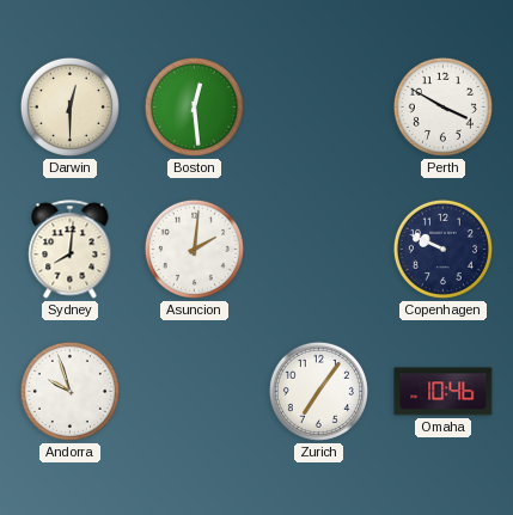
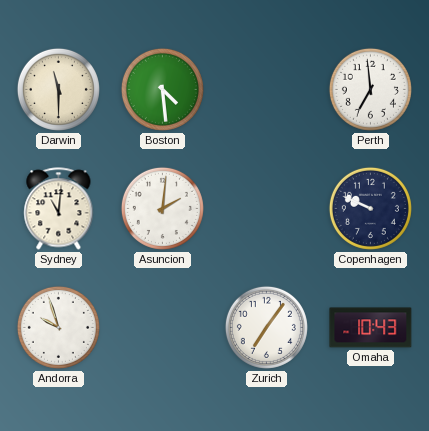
Darwin: 12:30 -> 11:30
Boston: 12:29 -> 4:29
Perth: 3:50 -> 6:59
Sydney: 8:01 -> 11:01
Omaha: 10:46 -> 10:43
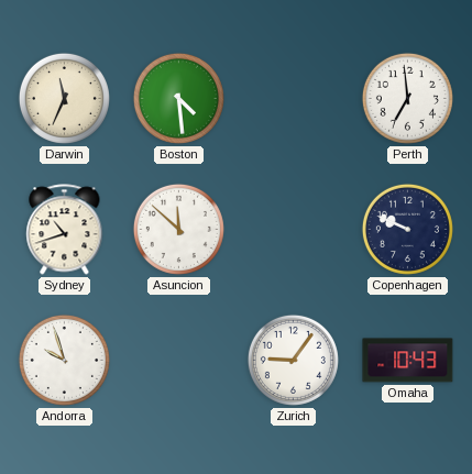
Darwin: 11:30 -> 11:34
Sydney: 11:01 -> 10:42
Asuncion: 2:01 -> 11:52
Zurich: 7:06 -> 9:06
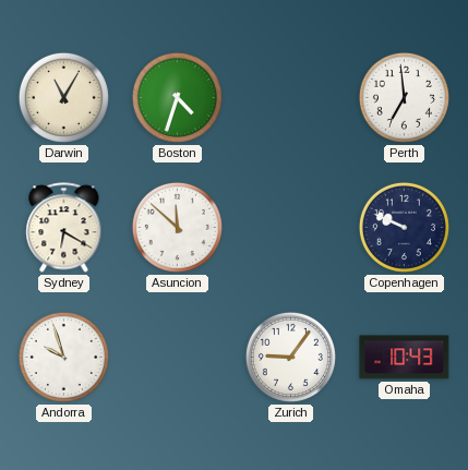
Darwin: 11:34 -> 11:05
Boston: 4:29 -> 4:33
Sydney: 10:42 -> 6:20
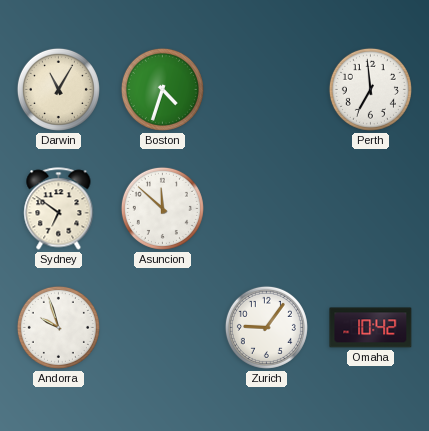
Sydney: 6:20 -> 6:51
Copenhagen: 9:49 -> none
Omaha: 10:43 -> 10:42
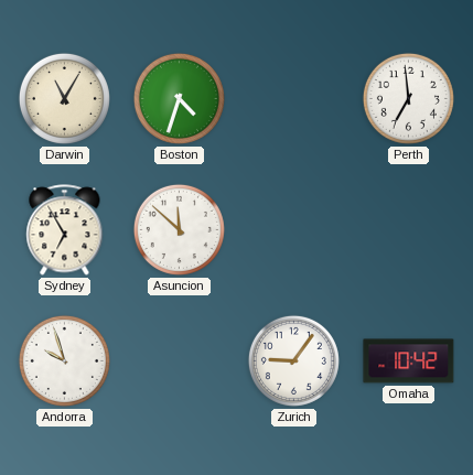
Sydney: 6:51 -> 6:55
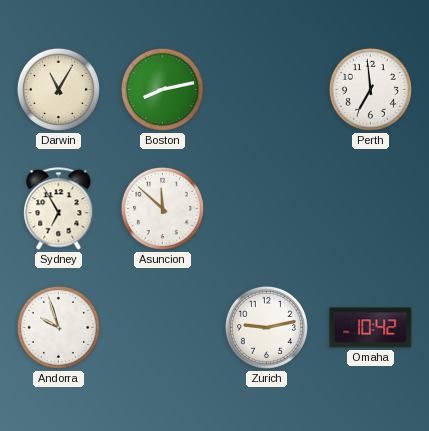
Boston: 4:33 -> 8:13
Zurich: 9:06 -> 9:13
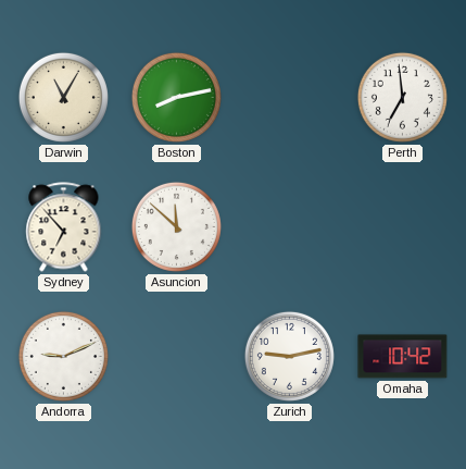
Sydney: 6:55 -> 6:53
Andorra: 9:57 -> 9:11
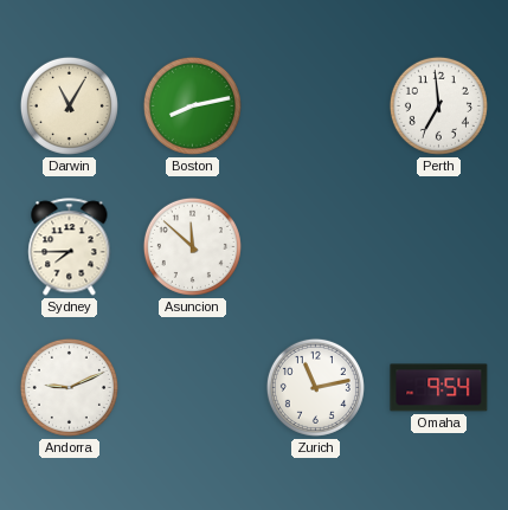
Sydney: 6:53 -> 7:45
Zurich: 9:13 -> 11:13
Omaha: 10:42 -> 9:54
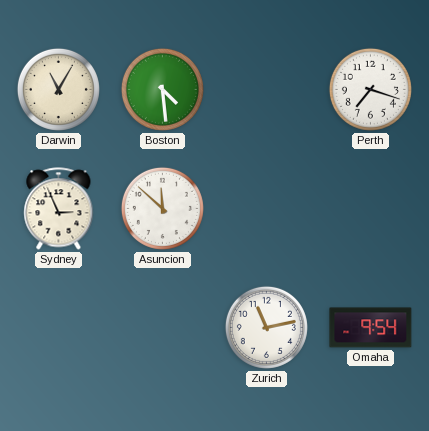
Boston: 8:13 -> 4:29
Perth: 6:59 -> 7:18
Sydney: 7:45 -> 2:56
Andorra: 9:11 -> none
